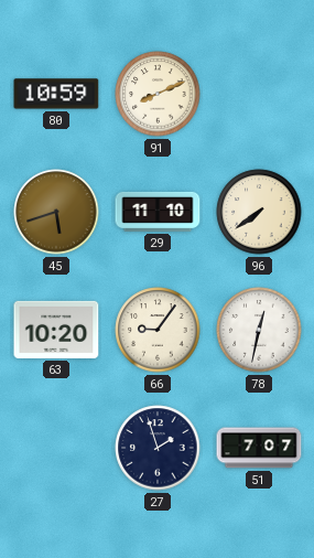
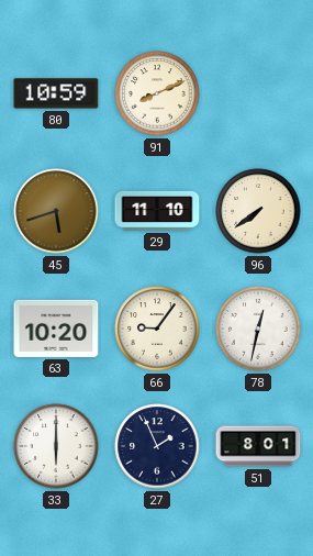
33: none -> 6:00
27: 1:57 -> 1:56
51: 7:07 -> 8:01
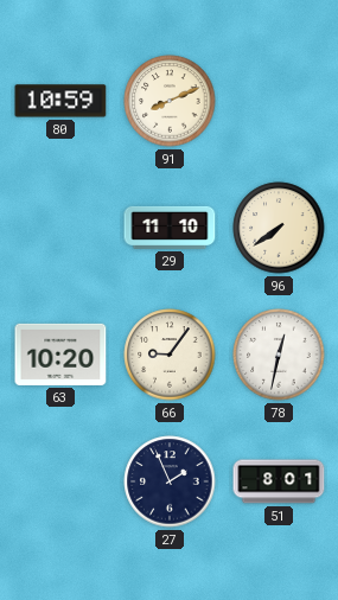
45: 5:42 -> none
33: 6:00 -> none
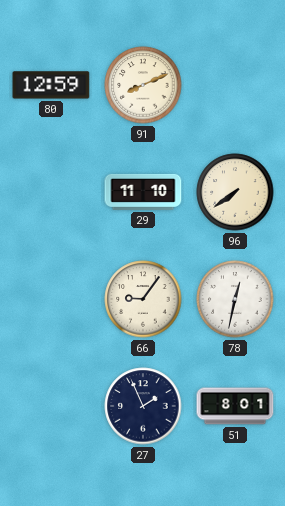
80: 10:59 -> 12:59
63: 10:20 -> none
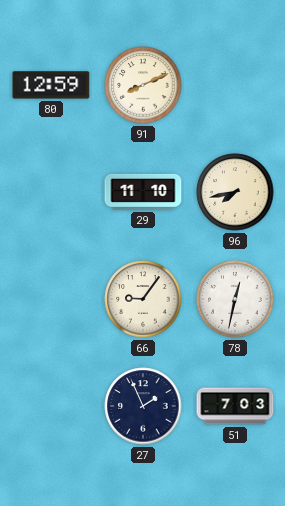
96: 7:39 -> 7:43
51: 8:01 -> 7:03
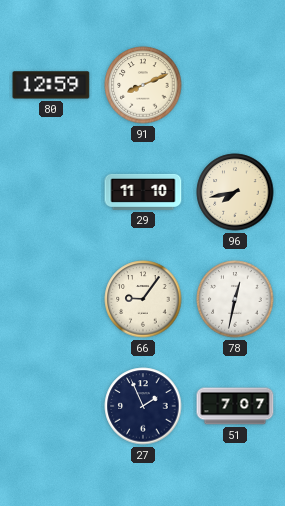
51: 7:03 -> 7:07
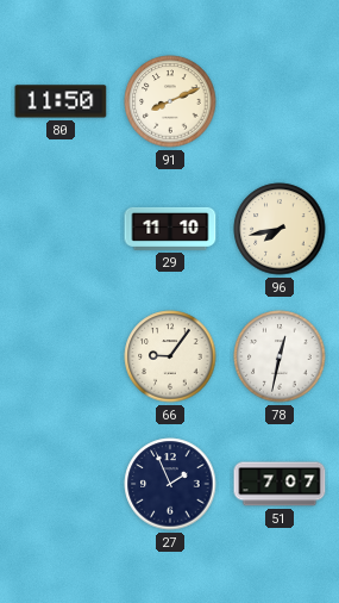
80: 12:59 -> 11:50
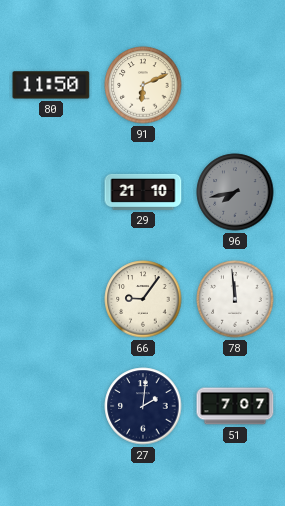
91: 8:11 -> 6:11
29: 11:10 -> 21:10
96 dial: cream -> grey
78: 12:32 -> 11:59
27: 1:56 -> 2:01
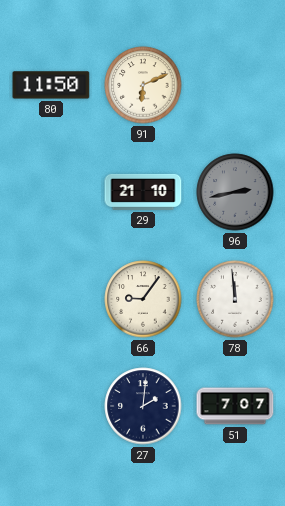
96: 7:43 -> 2:43
